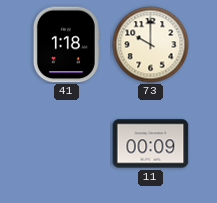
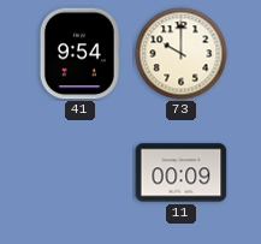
41: 1:18 -> 9:54
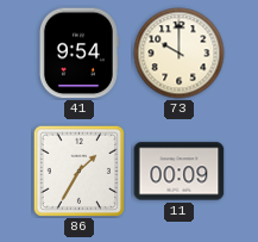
86: none -> 1:35
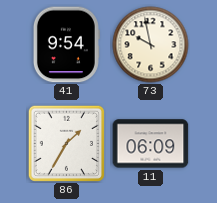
73: 10:00 -> 9:58
11: 00:09 -> 06:09
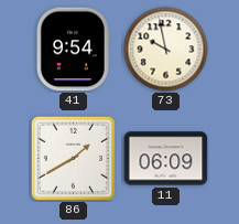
86: 1:35 -> 1:40
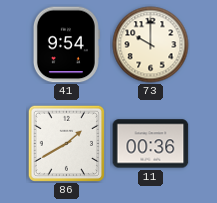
73: 9:58 -> 10:00
11: 06:09 -> 00:36
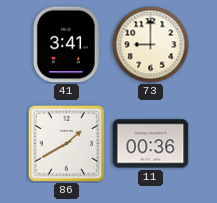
41: 9:54 -> 3:41
73: 10:00 -> 9:00
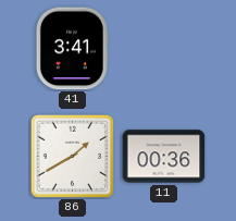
73: 9:00 -> none
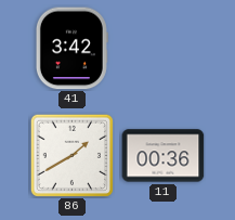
41: 3:41 -> 3:42
